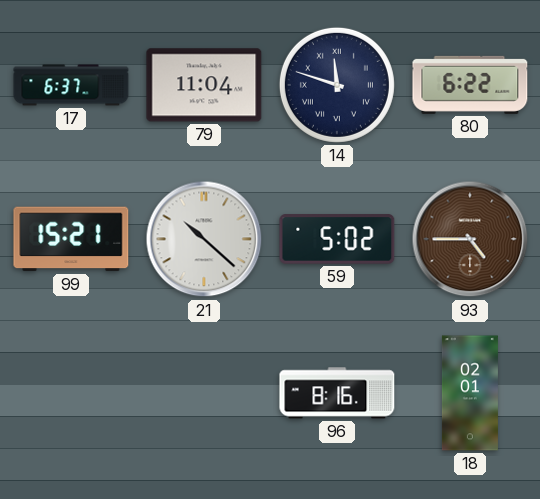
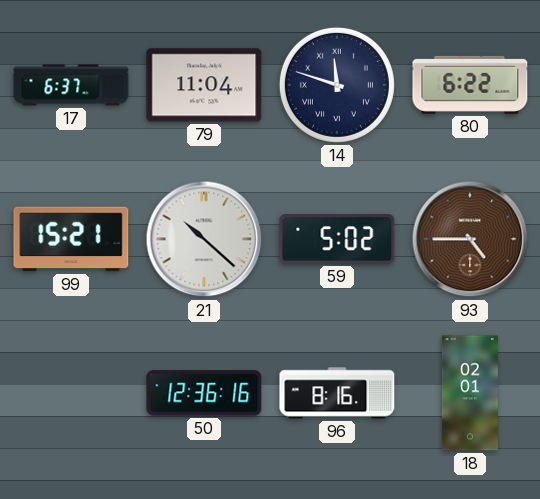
50: none -> 12:36
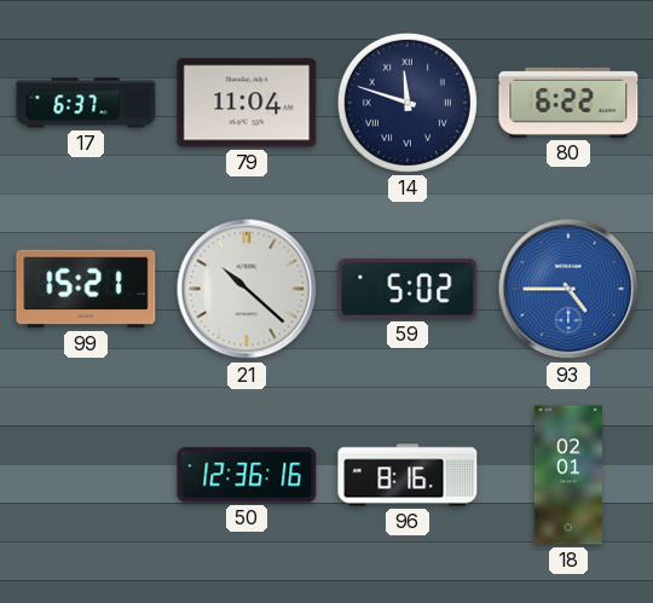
93 dial: brown -> blue
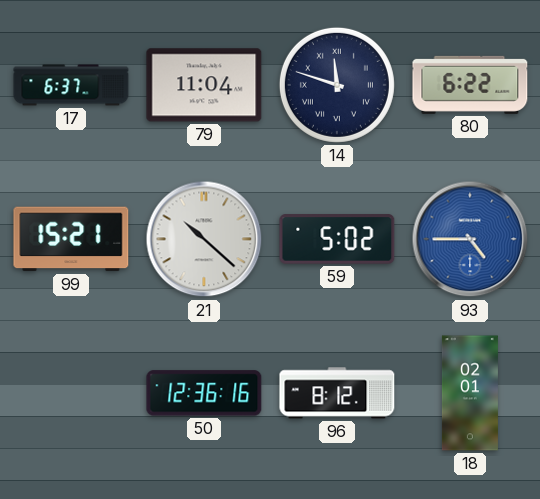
96: 8:16 -> 8:12
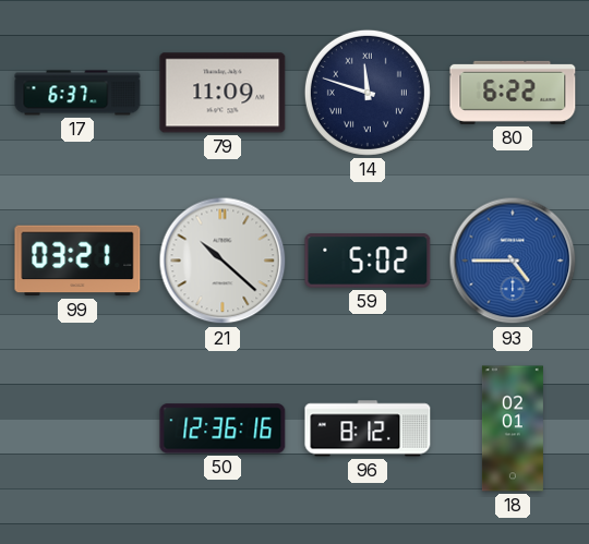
79: 11:04 -> 11:09
99: 15:21 -> 03:21
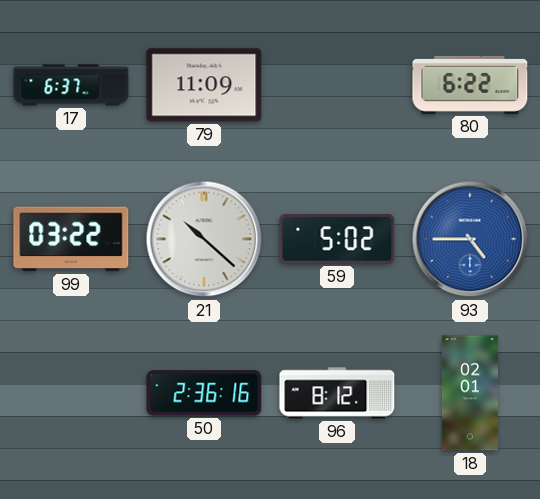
14: 11:48 -> none
99: 03:21 -> 03:22
50: 12:36 -> 2:36
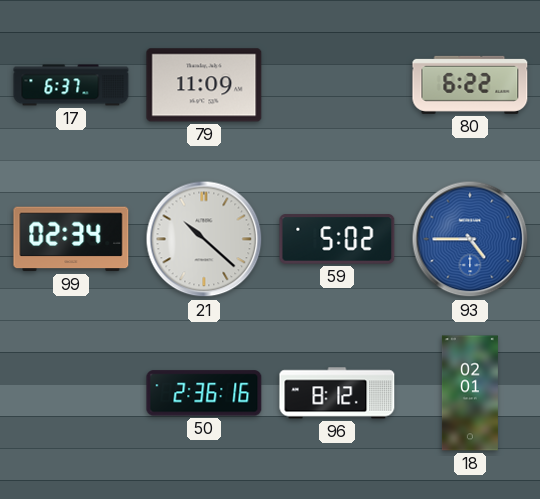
99: 03:22 -> 02:34
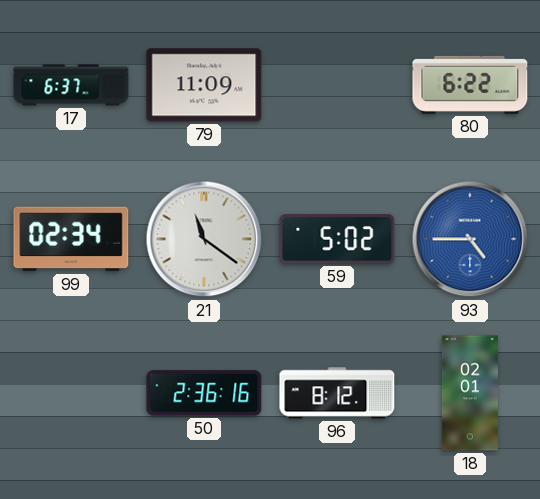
21: 10:22 -> 11:21
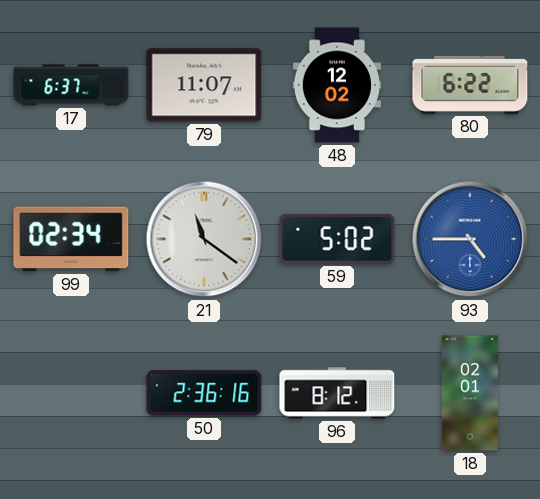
79: 11:09 -> 11:07
48: none -> 12:02
